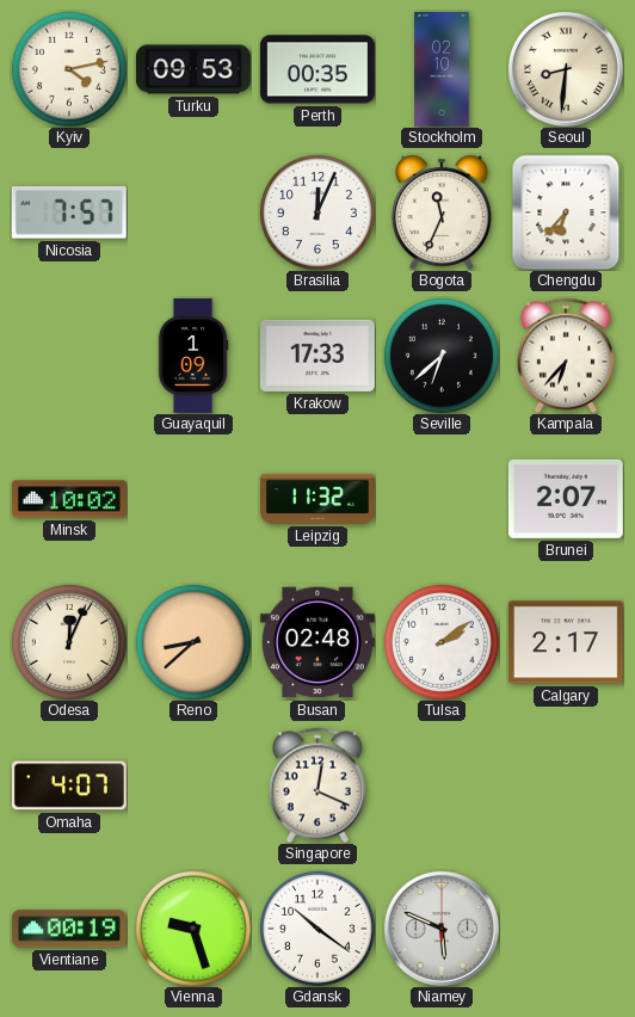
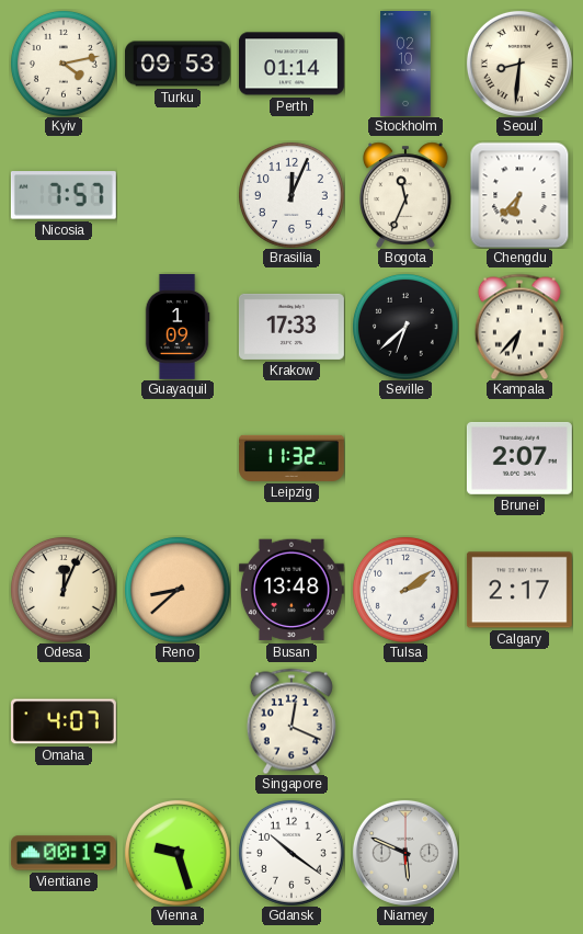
Perth: 00:35 -> 01:14
Minsk: 10:02 -> none
Busan: 02:48 -> 13:48
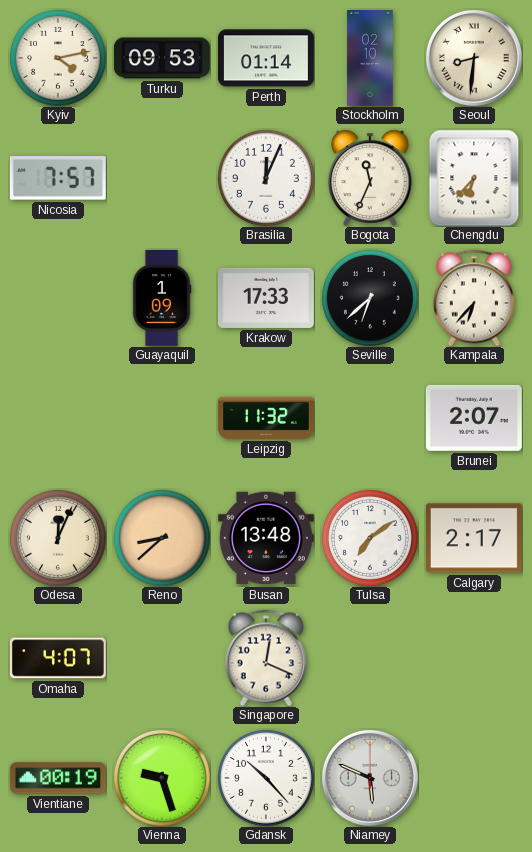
Tulsa: 2:09 -> 7:09
Gdansk: 10:21 -> 10:23
